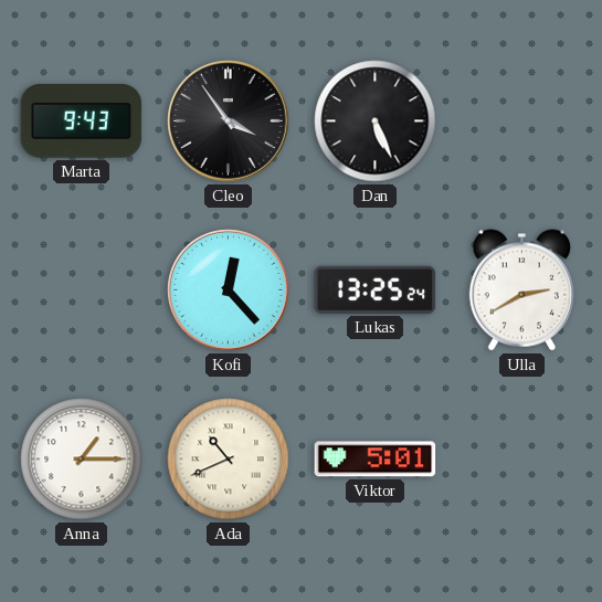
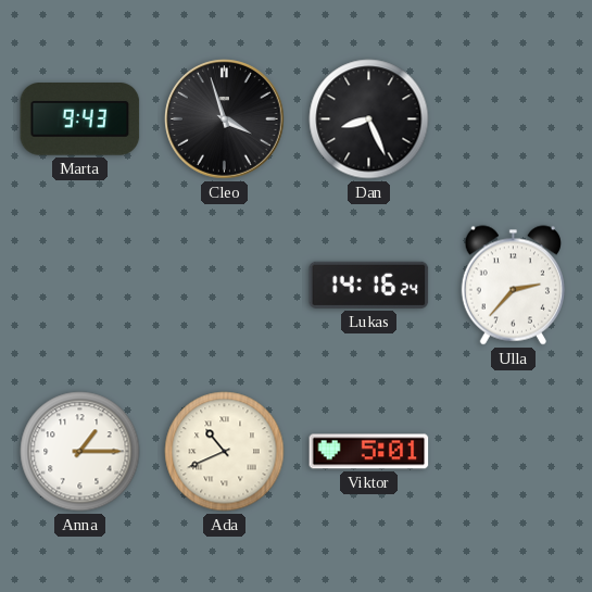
Cleo: 3:54 -> 3:57
Dan: 5:26 -> 8:26
Kofi: 12:23 -> none
Lukas: 13:25 -> 14:16
Ulla: 2:40 -> 2:37
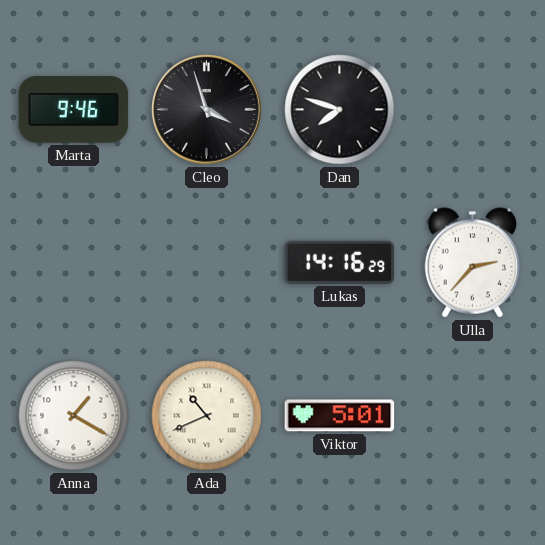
Marta: 9:43 -> 9:46
Dan: 8:26 -> 7:48
Lukas: 14:16:24 -> 14:16:29
Anna: 1:15 -> 1:20
